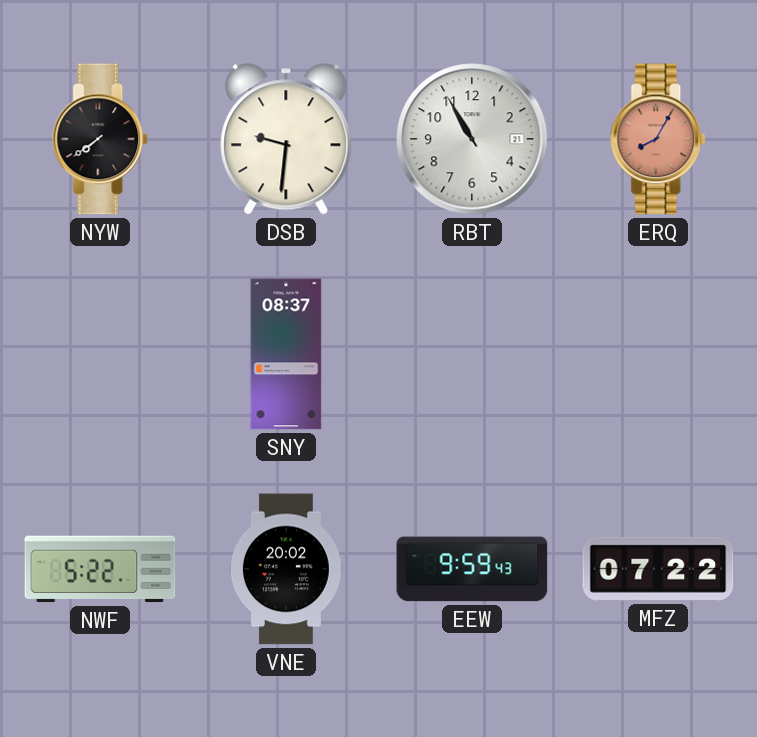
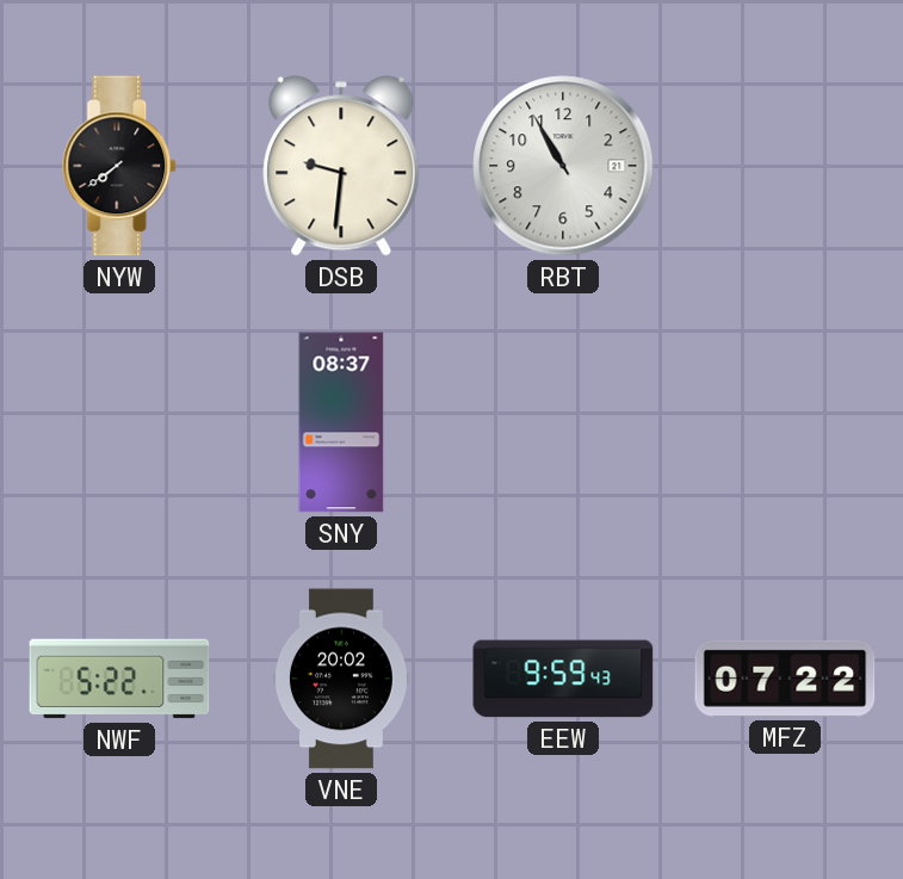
ERQ: 8:05 -> none
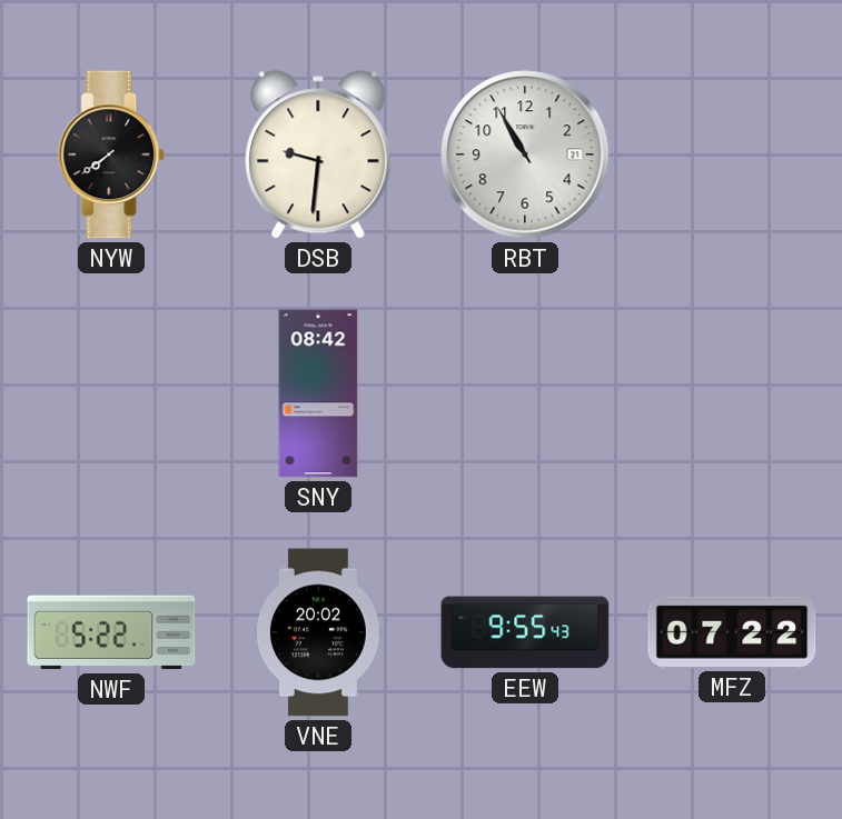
SNY: 08:37 -> 08:42
EEW: 9:59 -> 9:55
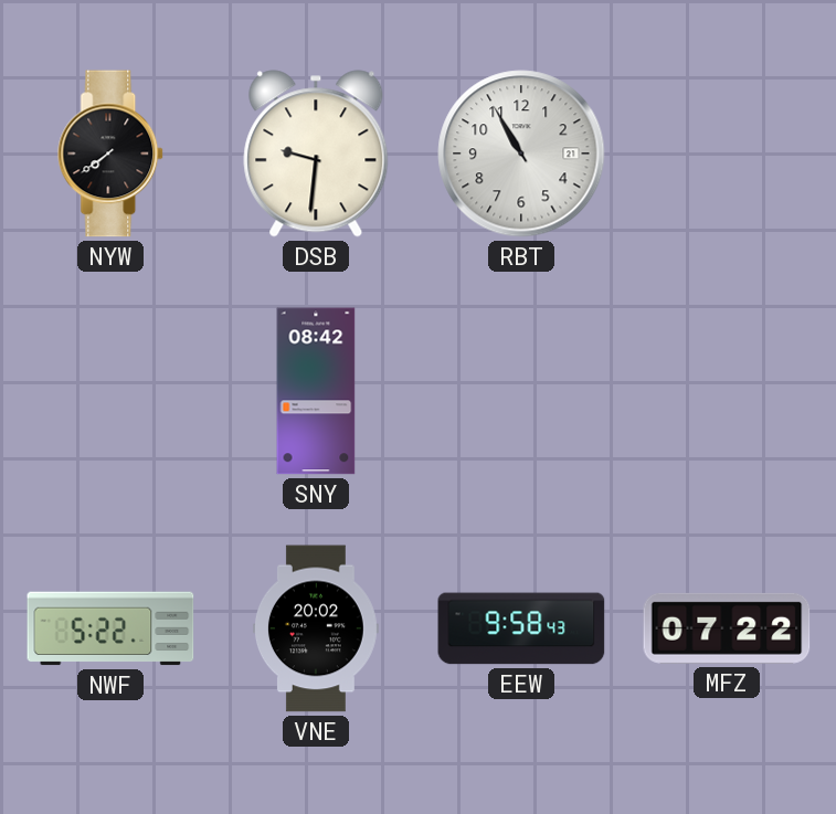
EEW: 9:55 -> 9:58
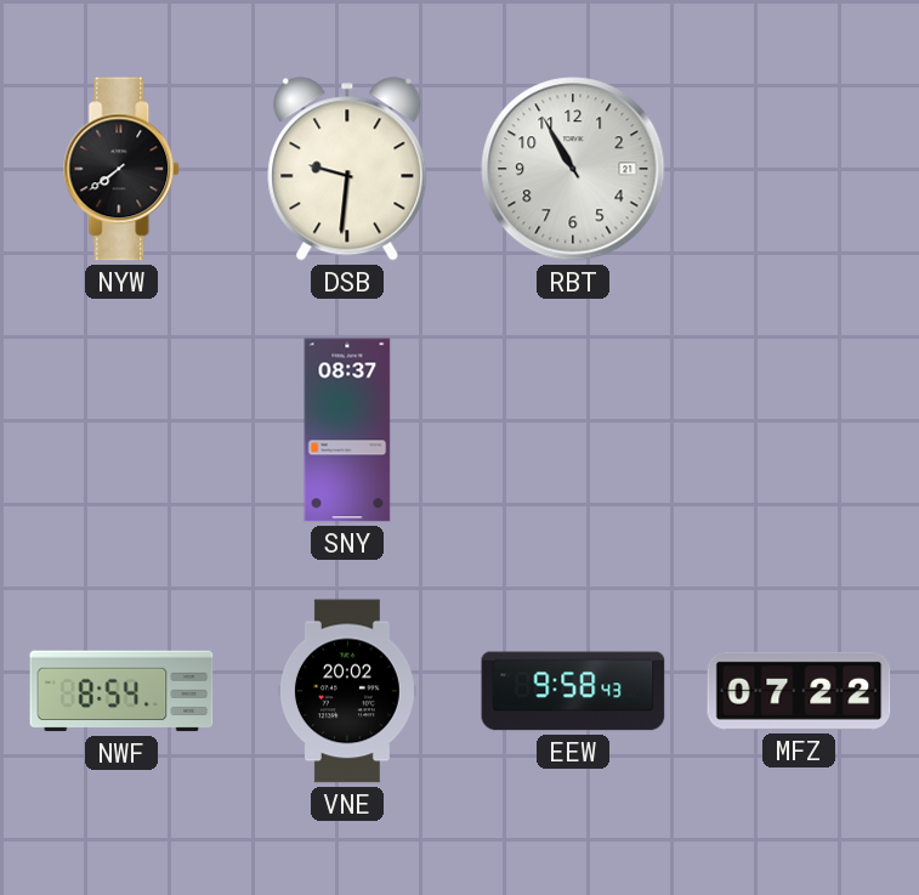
SNY: 08:42 -> 08:37
NWF: 5:22 -> 8:54
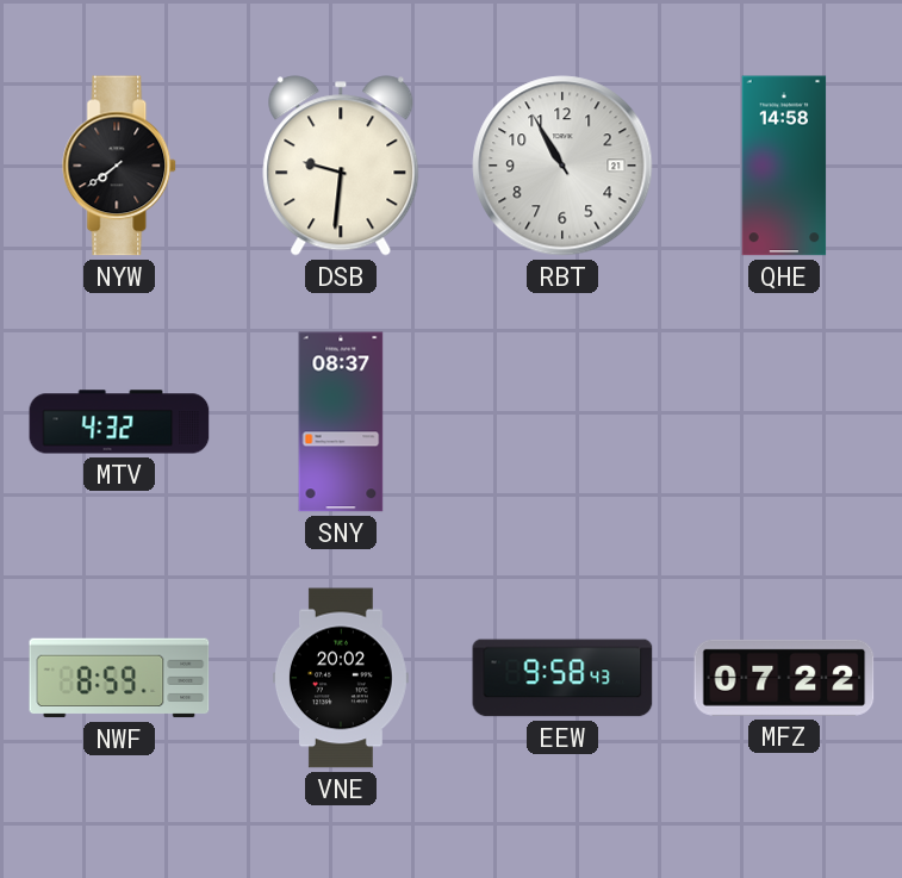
QHE: none -> 14:58
MTV: none -> 4:32
NWF: 8:54 -> 8:59
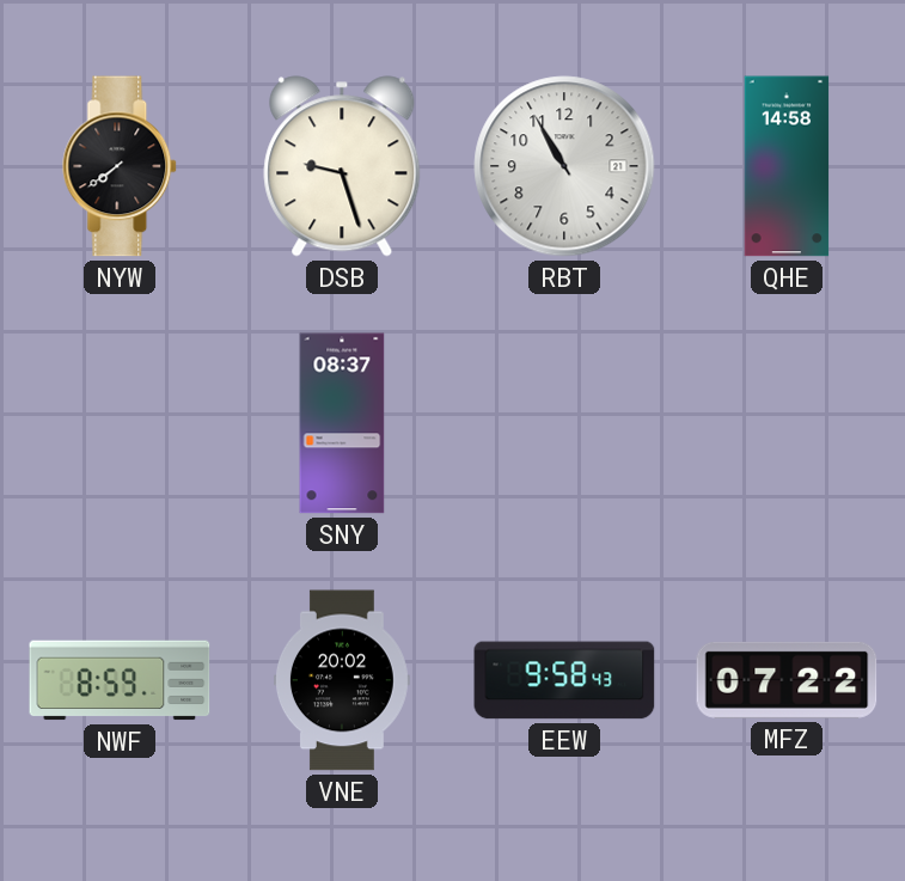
DSB: 9:31 -> 9:27
MTV: 4:32 -> none
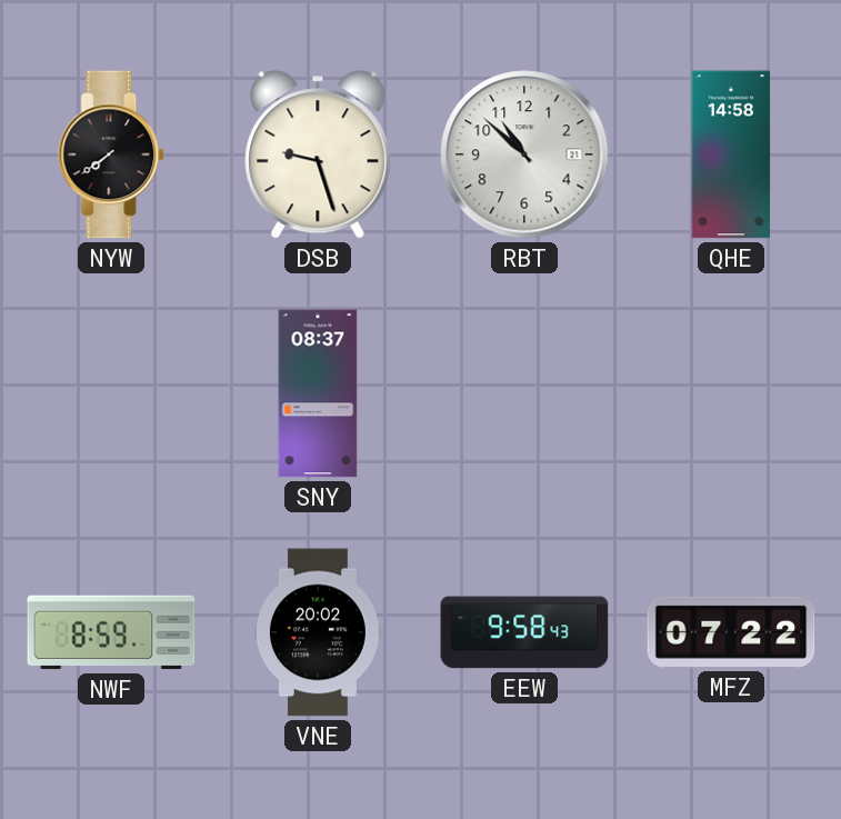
RBT: 10:55 -> 10:52
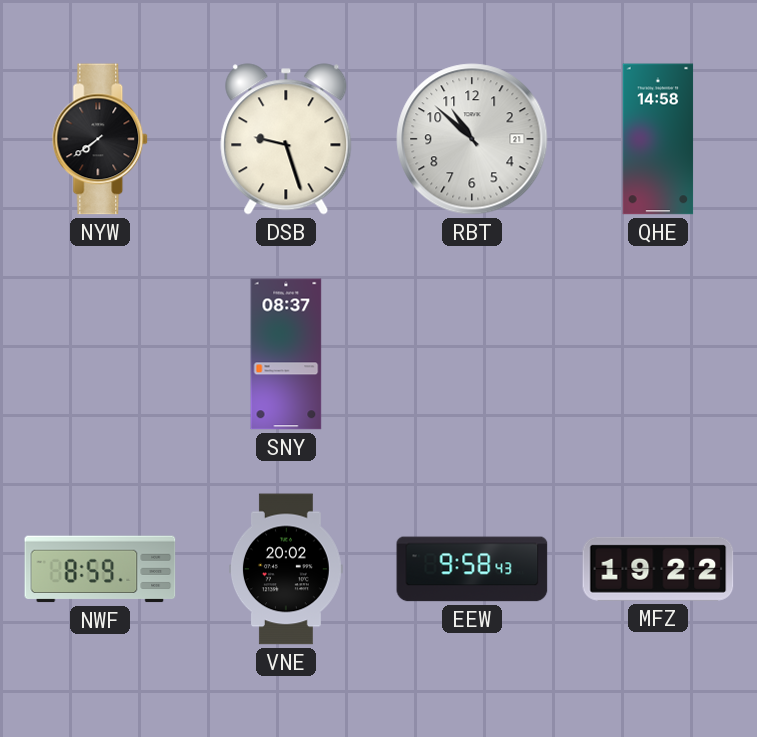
MFZ: 07:22 -> 19:22
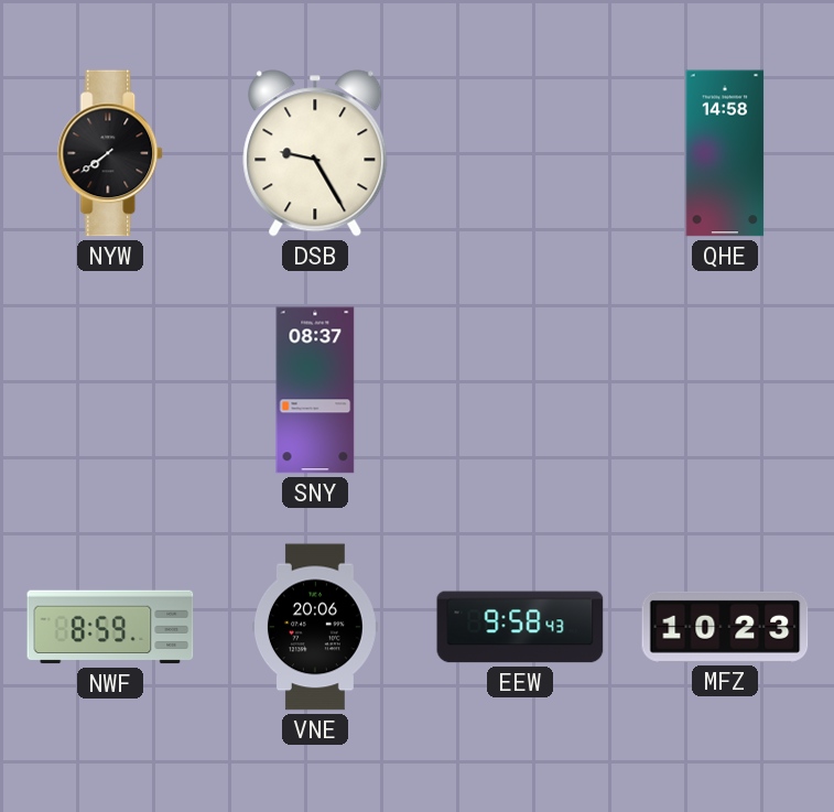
DSB: 9:27 -> 9:25
RBT: 10:52 -> none
VNE: 20:02 -> 20:06
MFZ: 19:22 -> 10:23
